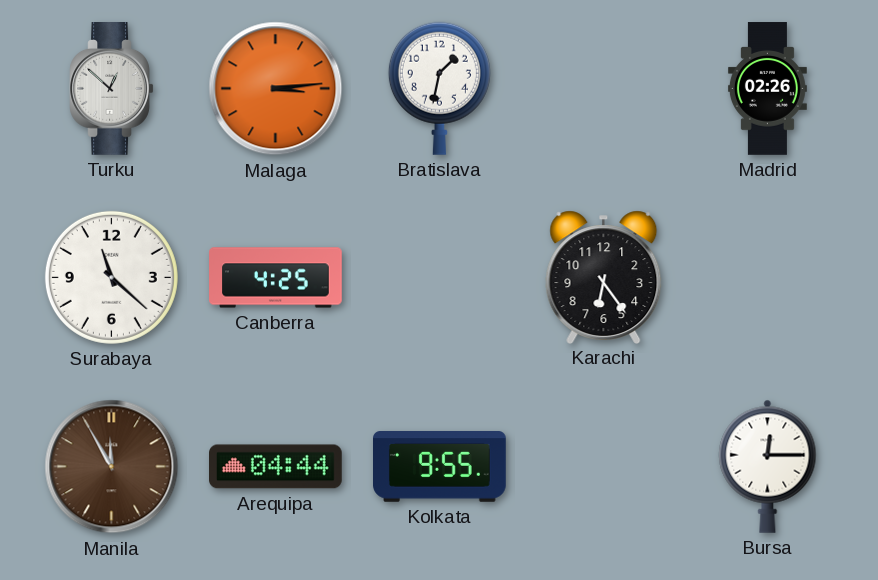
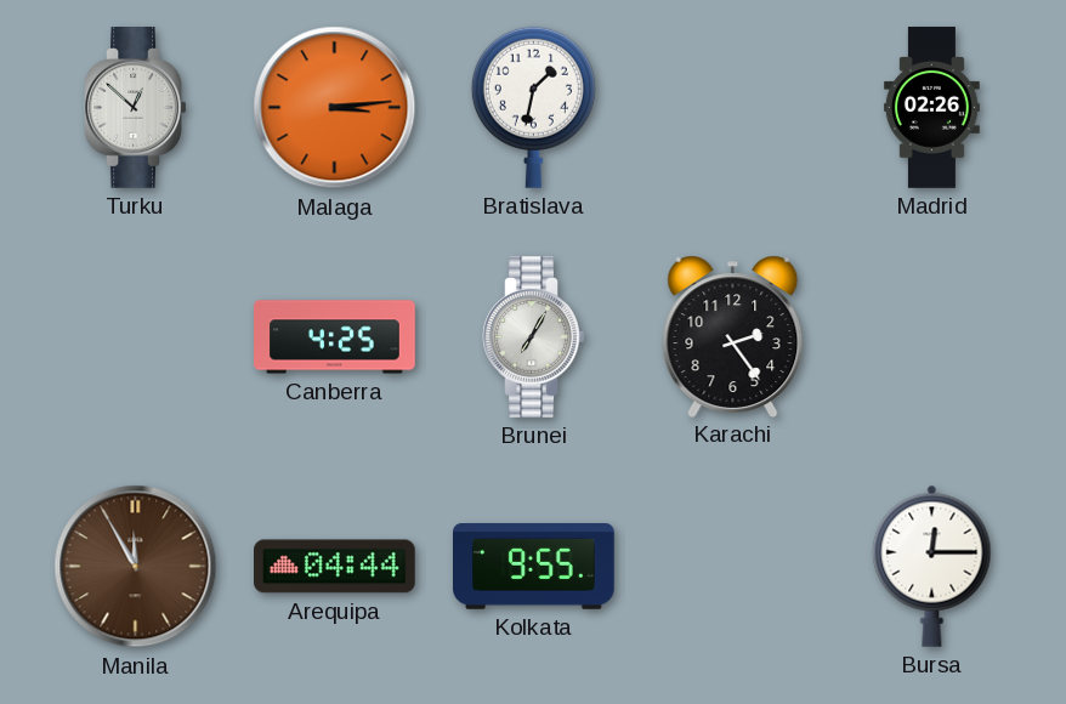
Surabaya: 11:22 -> none
Brunei: none -> 7:05
Karachi: 6:24 -> 2:24
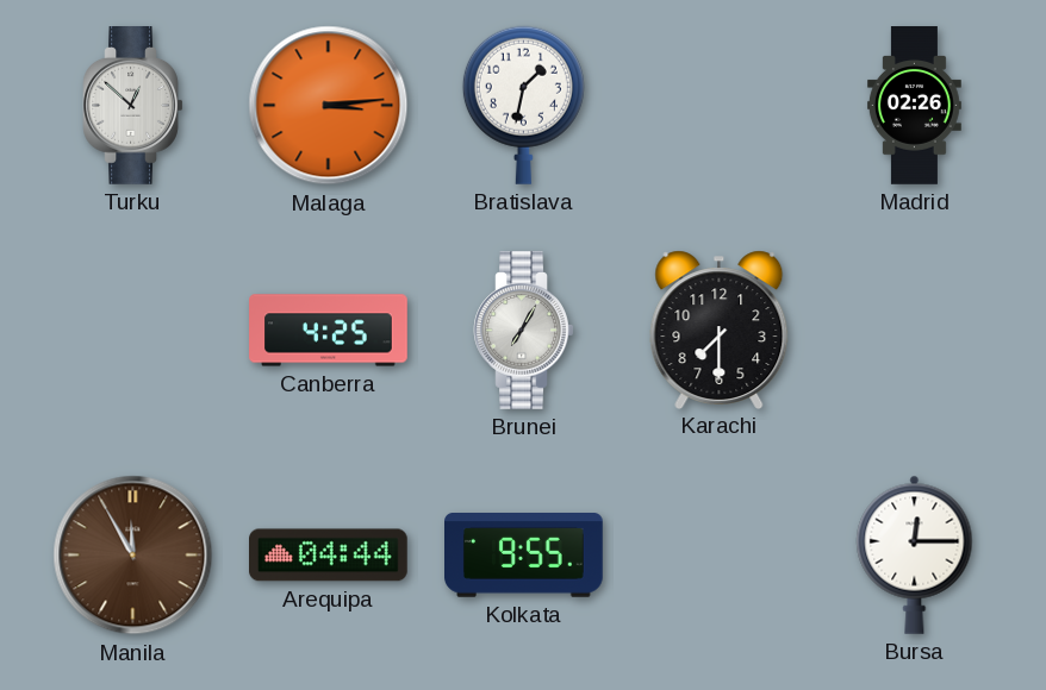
Karachi: 2:24 -> 7:30
